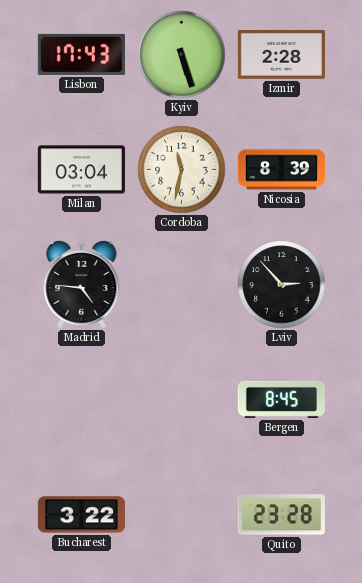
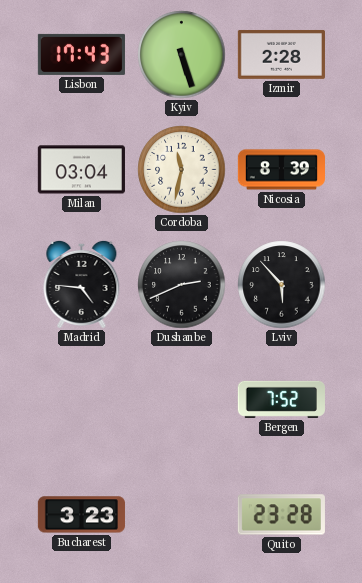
Dushanbe: none -> 2:41
Lviv: 2:53 -> 5:53
Bergen: 8:45 -> 7:52
Bucharest: 3:22 -> 3:23
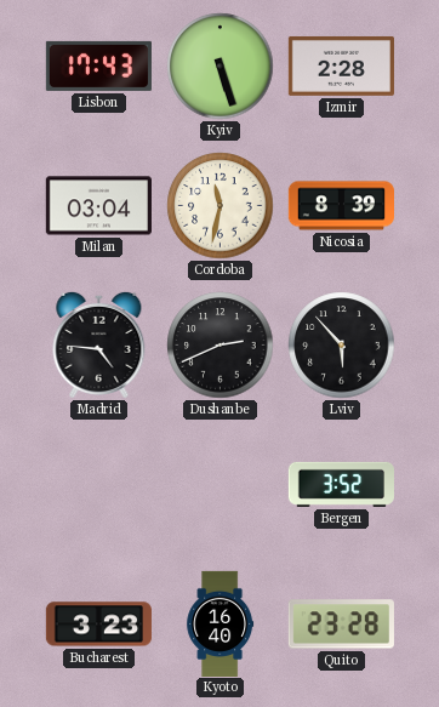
Bergen: 7:52 -> 3:52
Kyoto: none -> 16:40
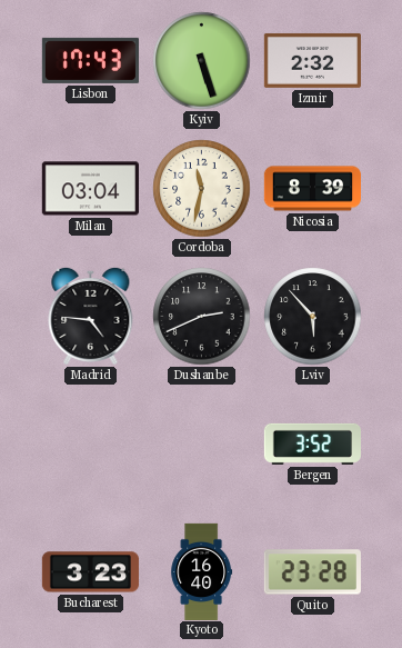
Izmir: 2:28 -> 2:32
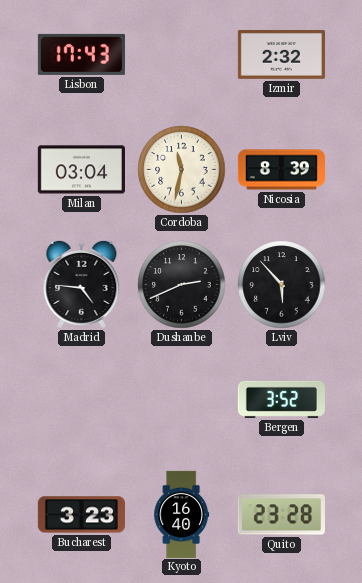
Kyiv: 5:27 -> none
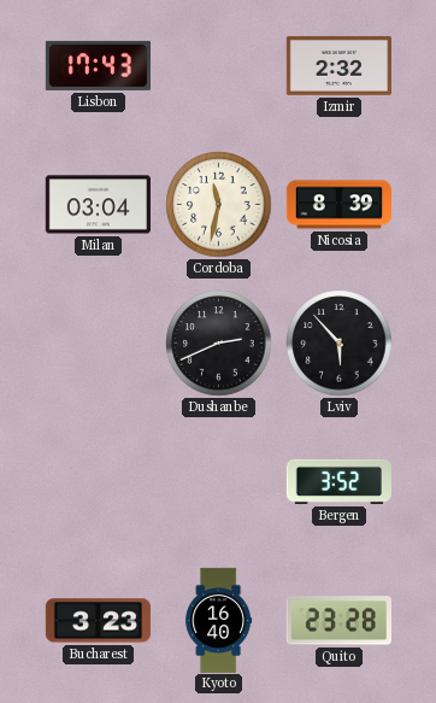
Madrid: 4:46 -> none
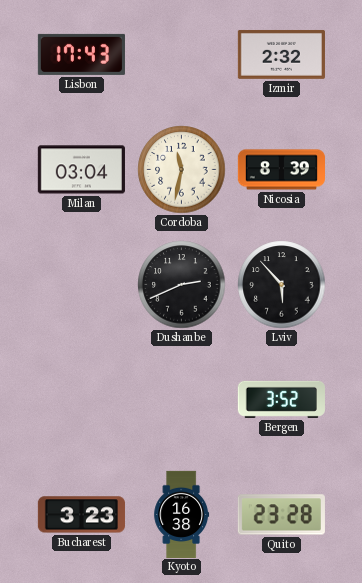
Kyoto: 16:40 -> 16:38
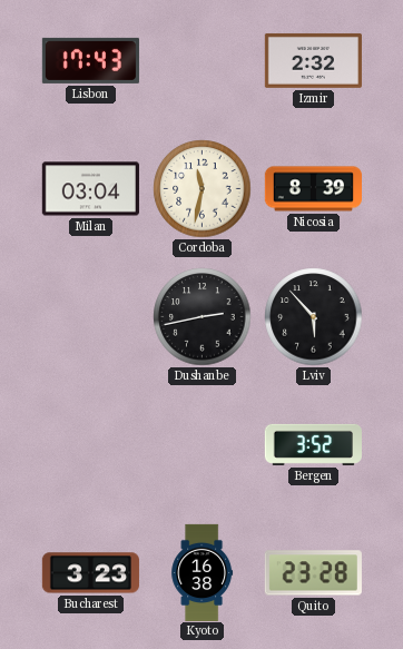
Dushanbe: 2:41 -> 2:43
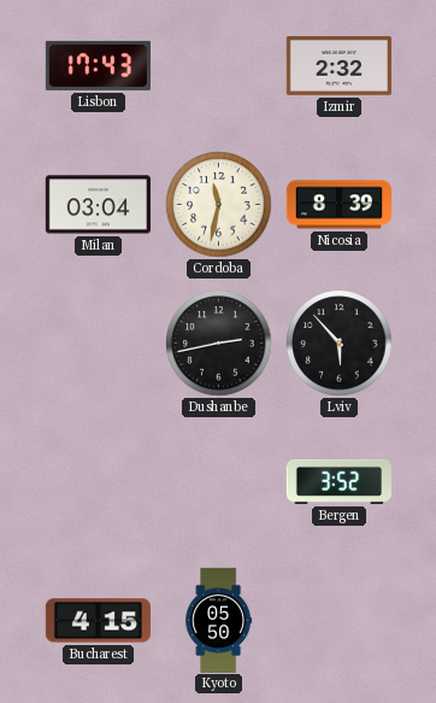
Bucharest: 3:23 -> 4:15
Kyoto: 16:38 -> 05:50
Quito: 23:28 -> none
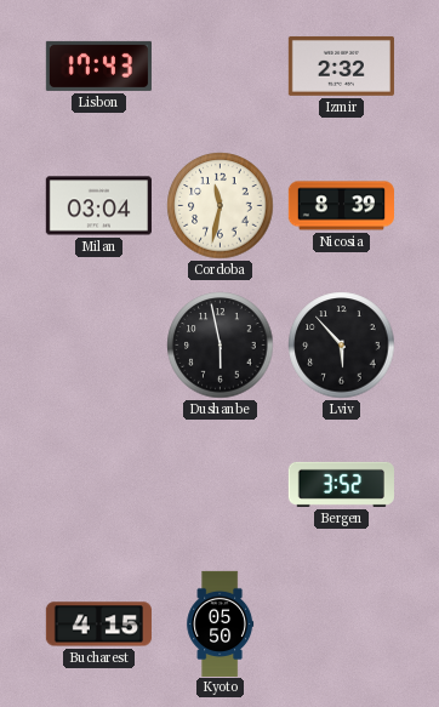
Dushanbe: 2:43 -> 5:58
